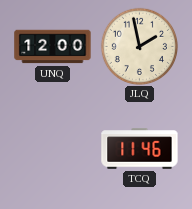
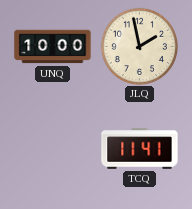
UNQ: 12:00 -> 10:00
TCQ: 11:46 -> 11:41
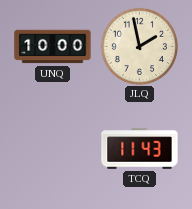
TCQ: 11:41 -> 11:43
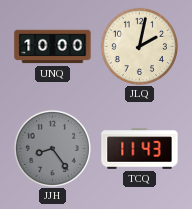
JLQ: 1:58 -> 2:02
JJH: none -> 8:24
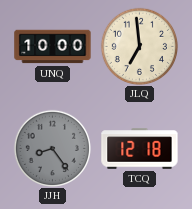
JLQ: 2:02 -> 6:59
TCQ: 11:43 -> 12:18
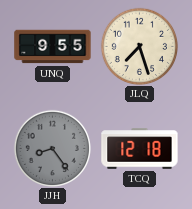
UNQ: 10:00 -> 9:55
JLQ: 6:59 -> 7:27
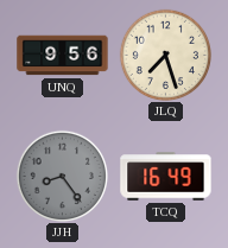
UNQ: 9:55 -> 9:56
TCQ: 12:18 -> 16:49
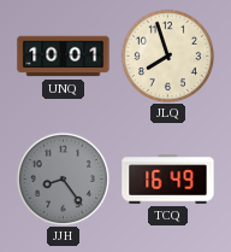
UNQ: 9:56 -> 10:01
JLQ: 7:27 -> 7:57
